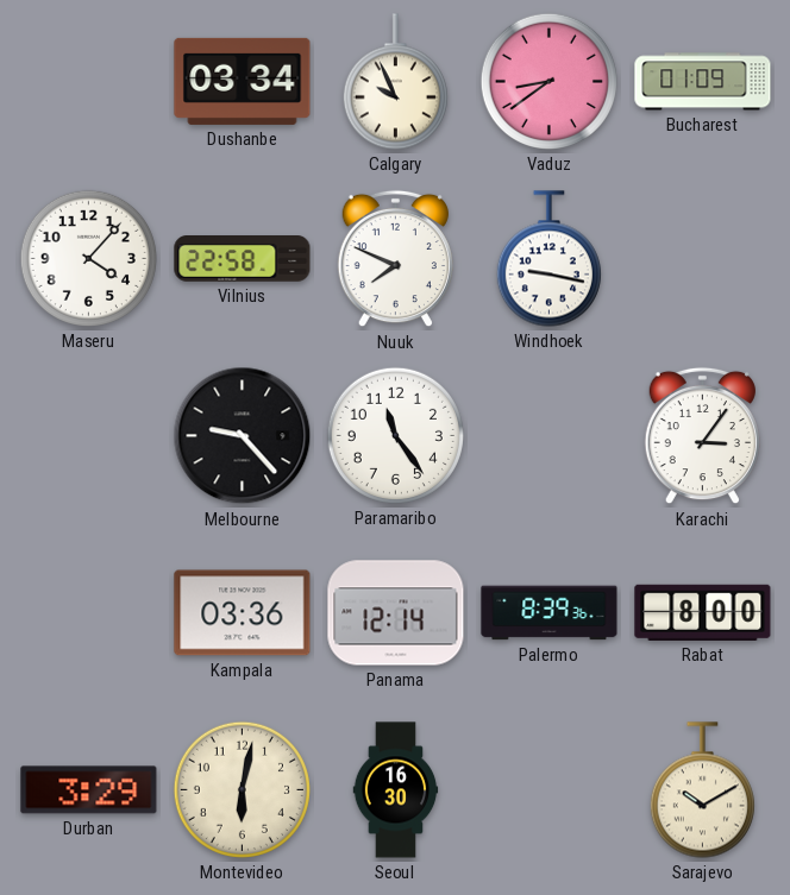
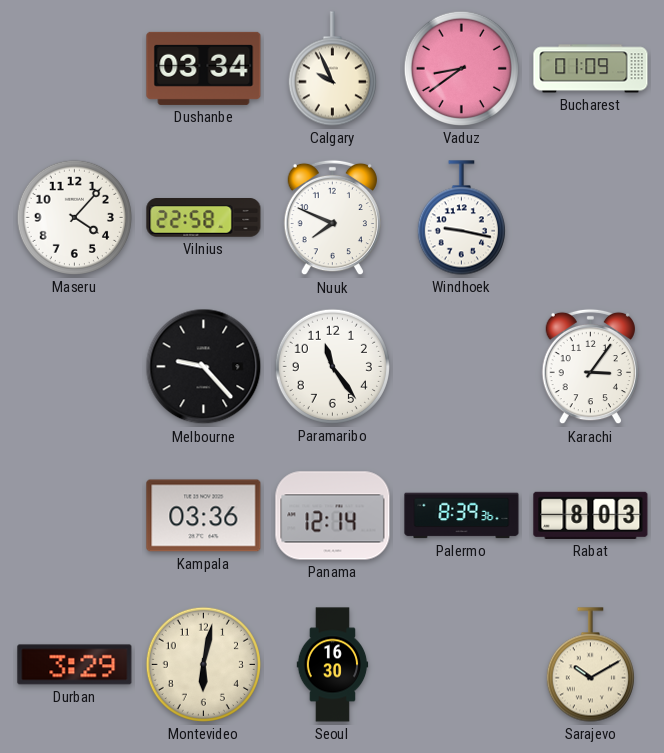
Rabat: 8:00 -> 8:03
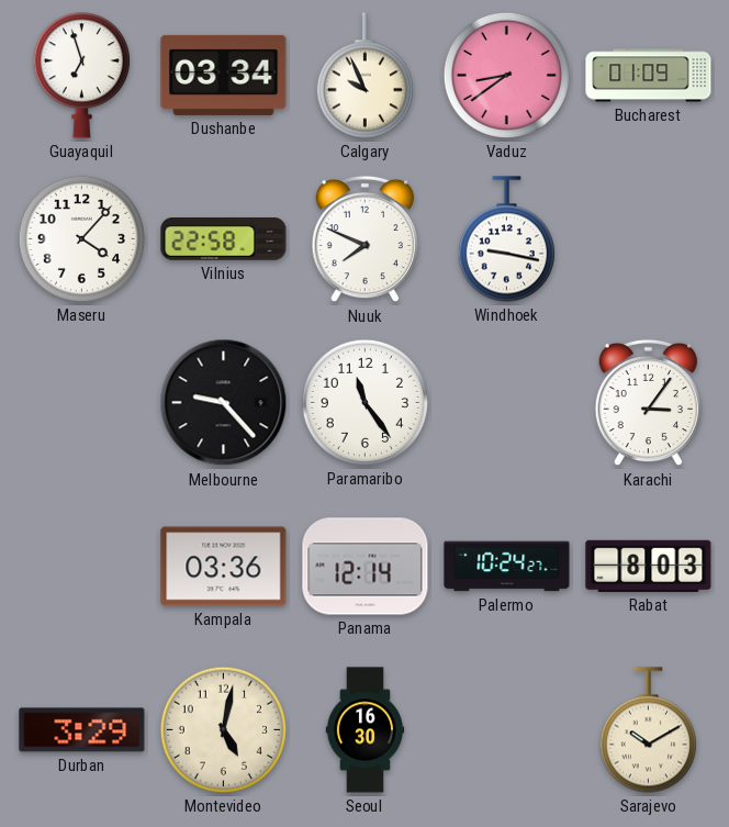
Guayaquil: none -> 6:57
Palermo: 8:39 -> 10:24
Montevideo: 6:02 -> 5:02
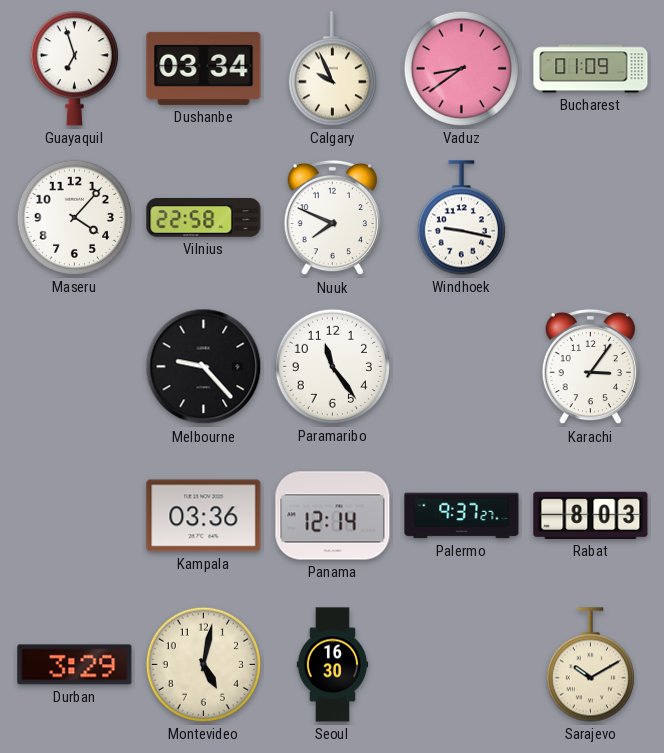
Palermo: 10:24 -> 9:37
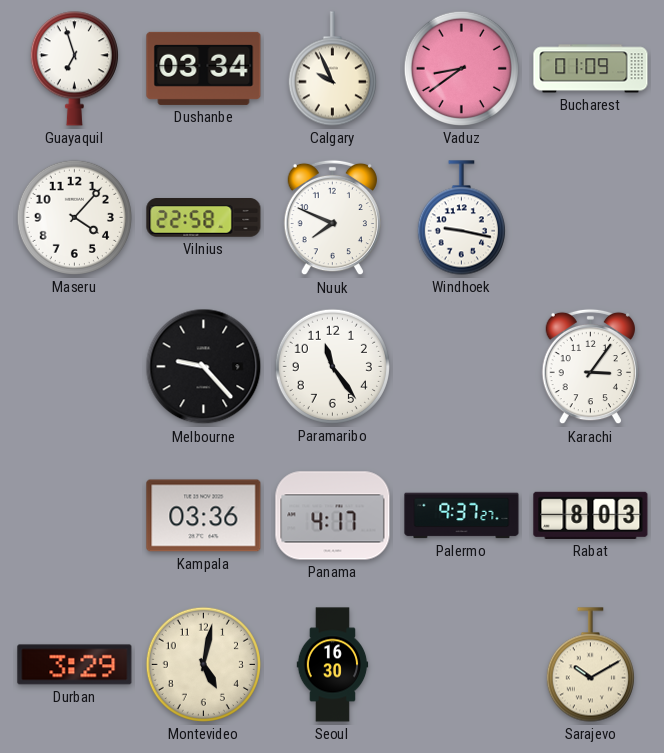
Panama: 12:14 -> 4:17
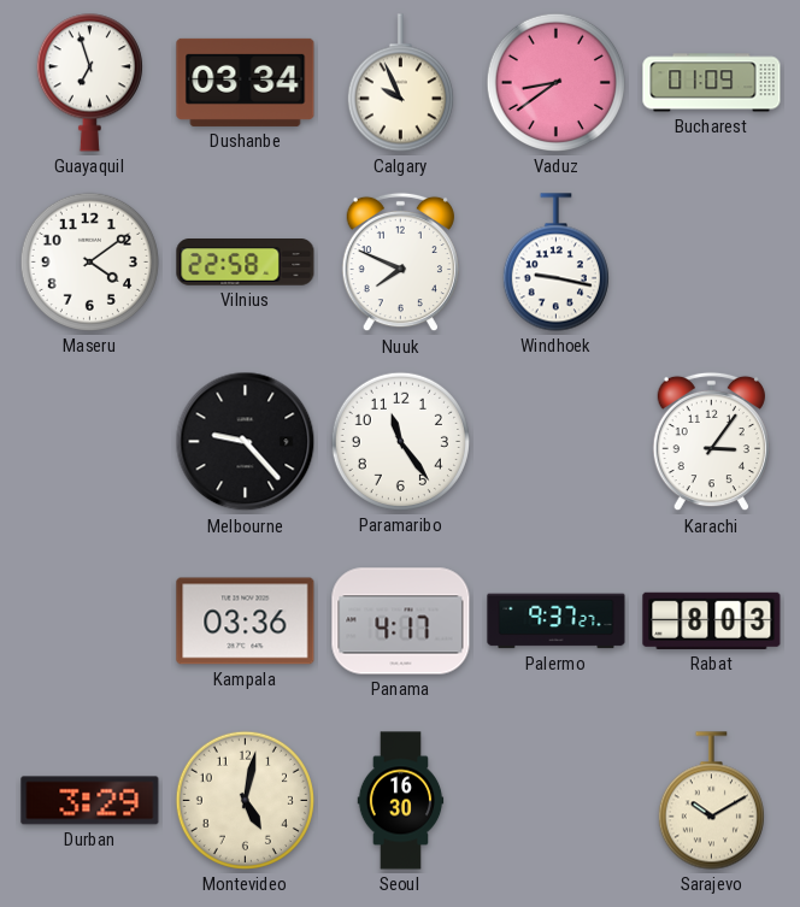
Maseru: 4:07 -> 4:09
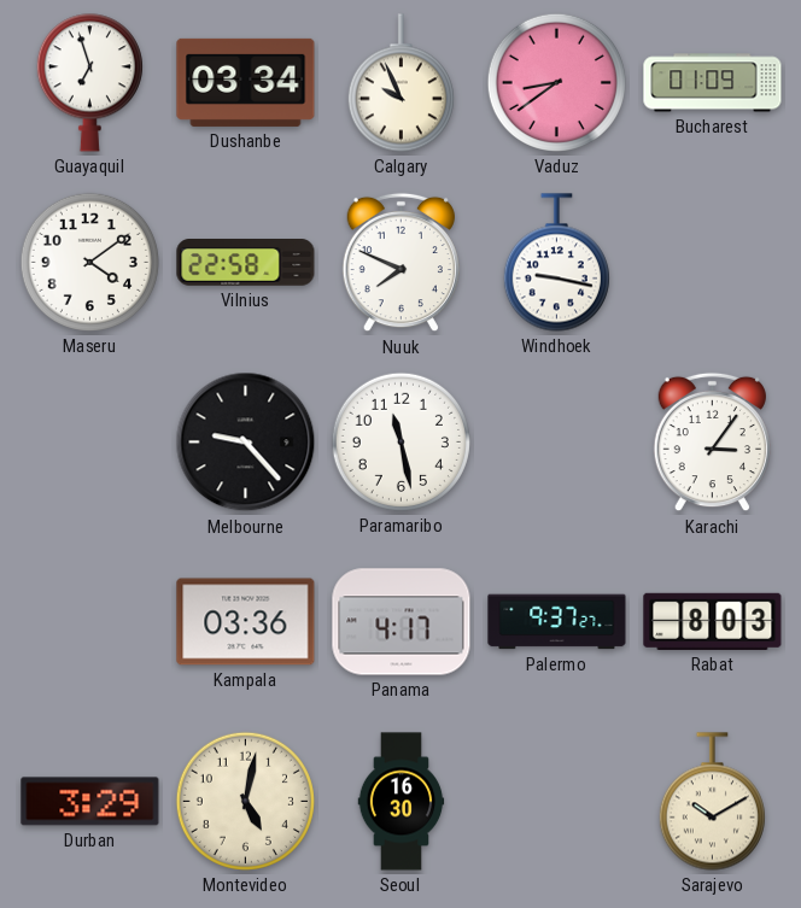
Paramaribo: 11:24 -> 11:28
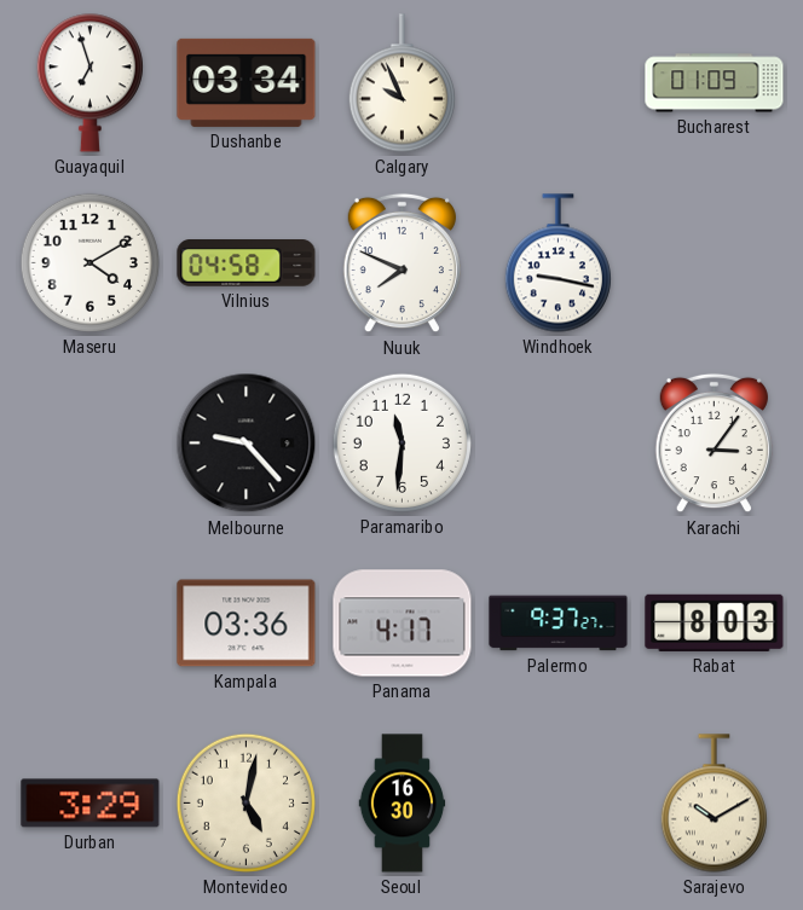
Vaduz: 8:39 -> none
Maseru: 4:09 -> 4:10
Vilnius: 22:58 -> 04:58
Paramaribo: 11:28 -> 11:31
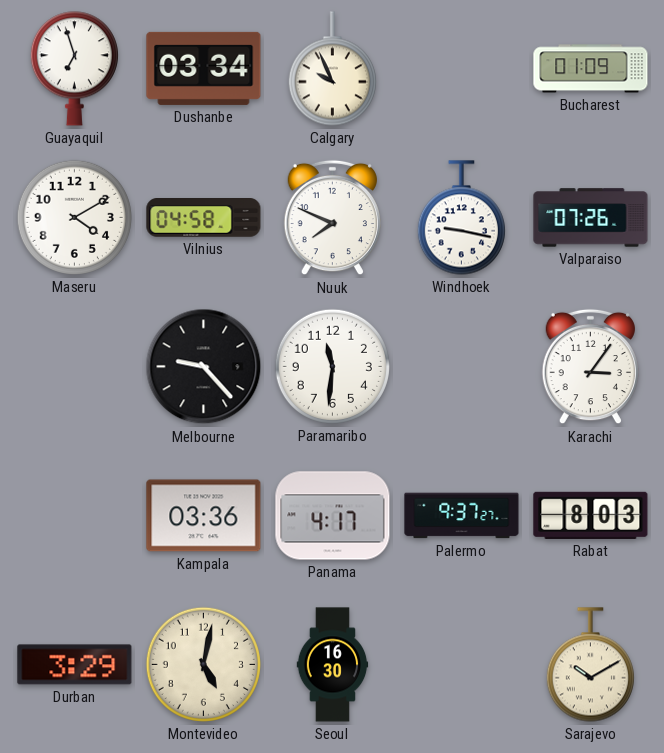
Valparaiso: none -> 07:26
